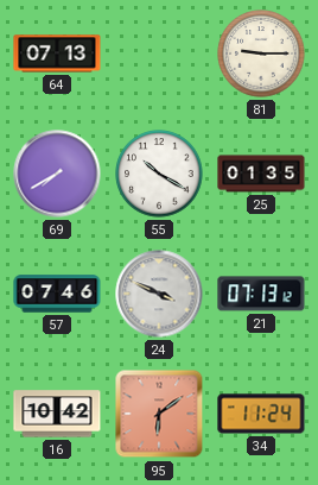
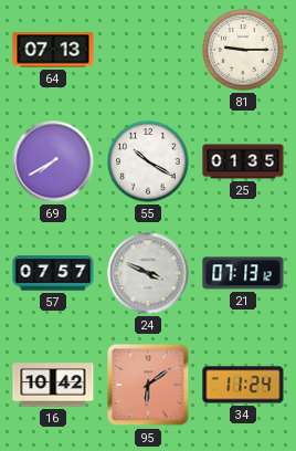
57: 07:46 -> 07:57
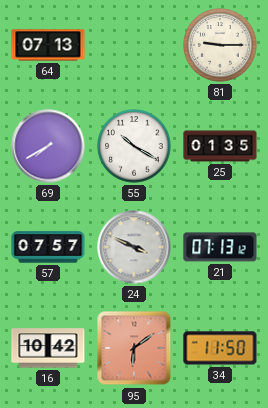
34: 11:24 -> 11:50
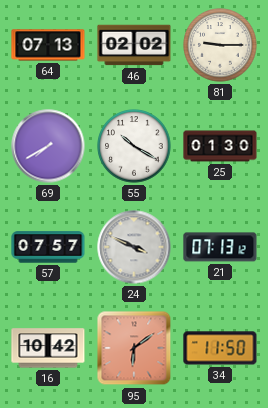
46: none -> 02:02
25: 01:35 -> 01:30
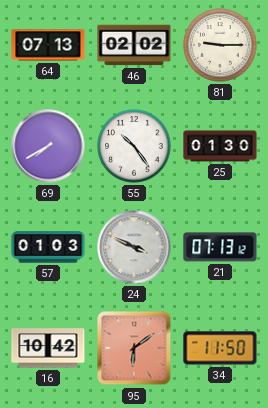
55: 10:20 -> 10:24
57: 07:57 -> 01:03
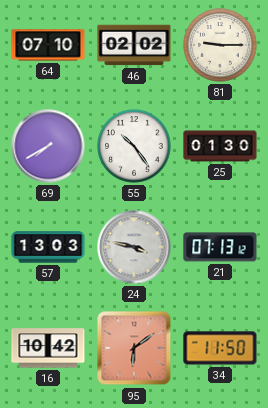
64: 07:13 -> 07:10
57: 01:03 -> 13:03
24: 3:49 -> 3:47
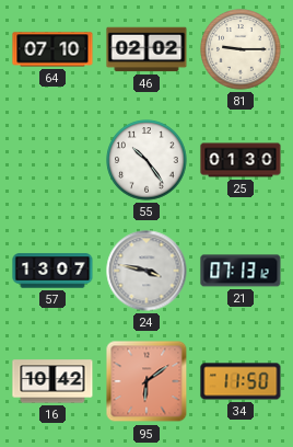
69: 7:40 -> none
57: 13:03 -> 13:07
